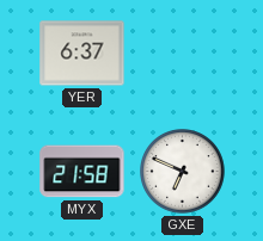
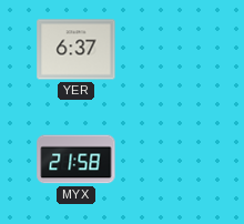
GXE: 6:49 -> none
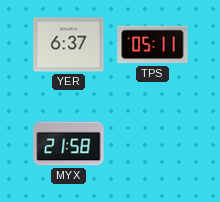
TPS: none -> 05:11
